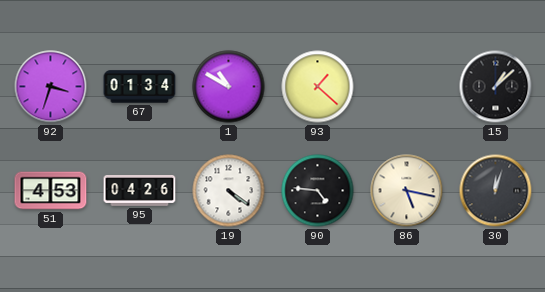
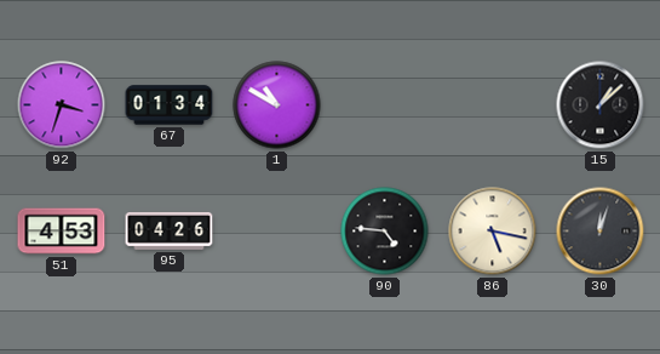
93: 1:22 -> none
19: 4:21 -> none
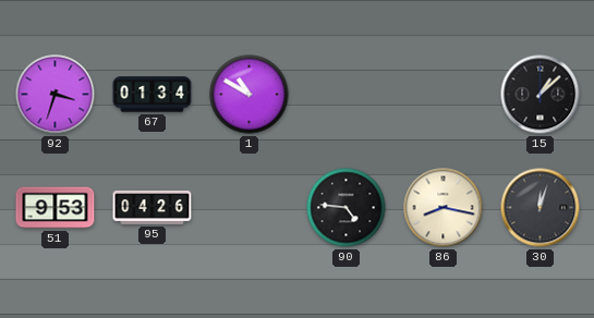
51: 4:53 -> 9:53
86: 5:17 -> 8:17
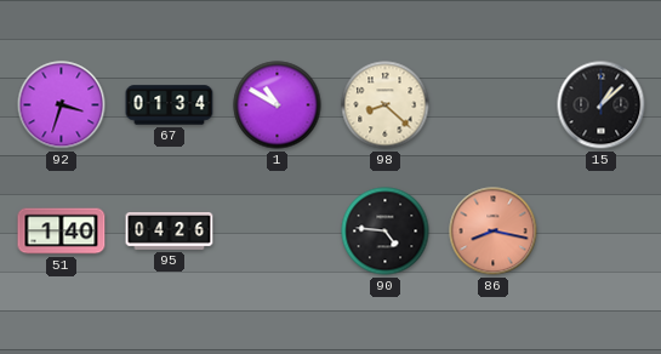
98: none -> 8:22
51: 9:53 -> 1:40
86 dial: cream -> salmon
30: 12:03 -> none
